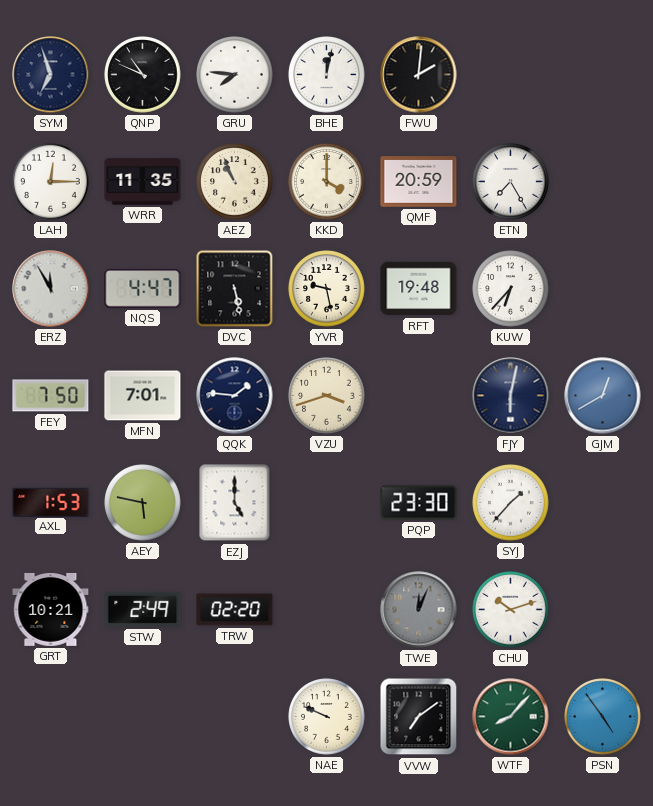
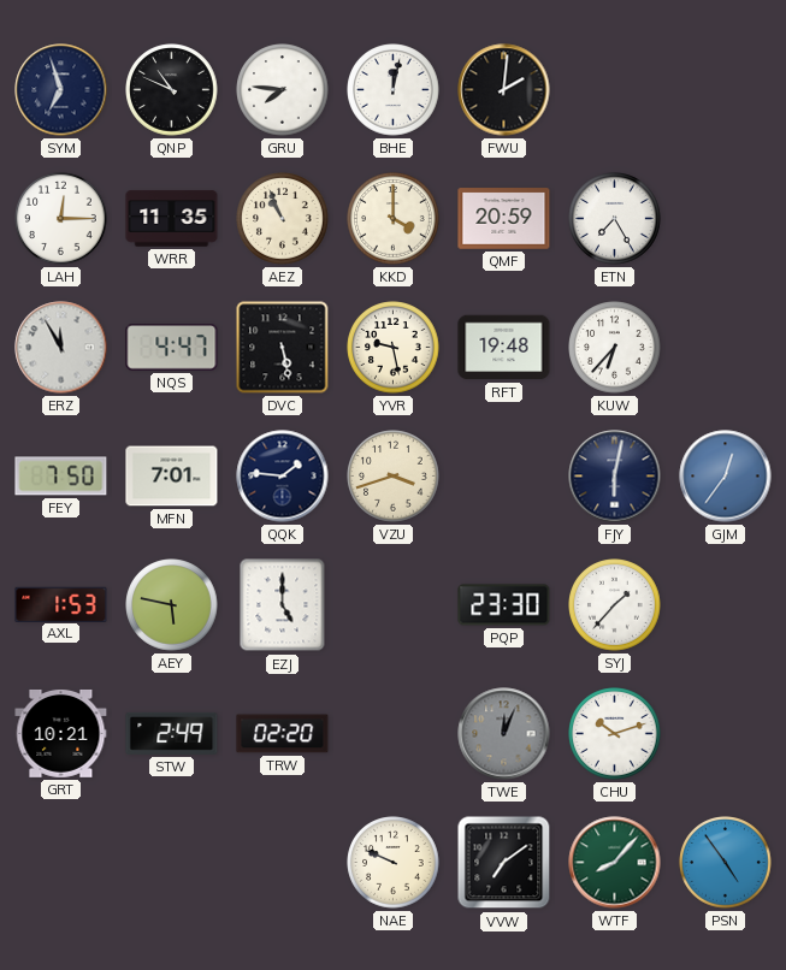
GJM: 12:40 -> 12:36
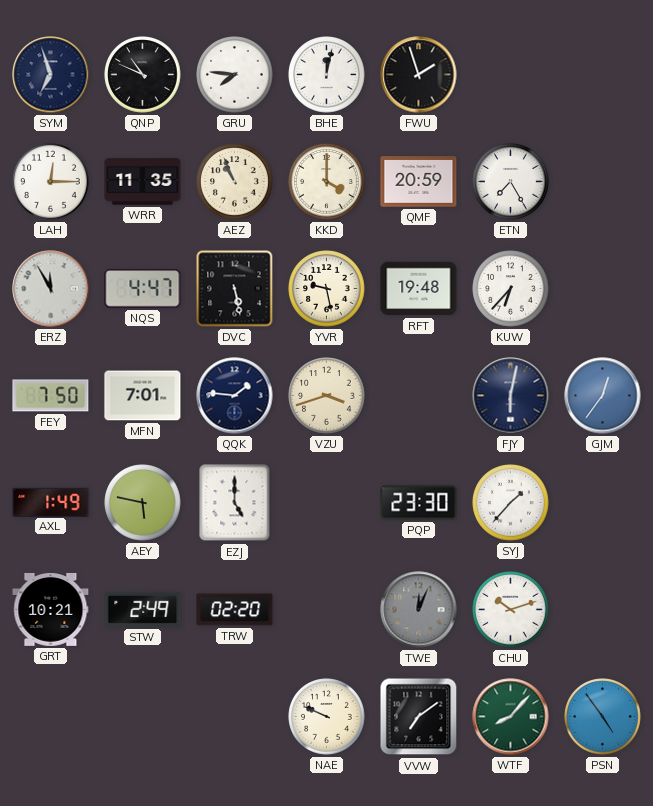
FWU: 2:01 -> 1:57
AXL: 1:53 -> 1:49
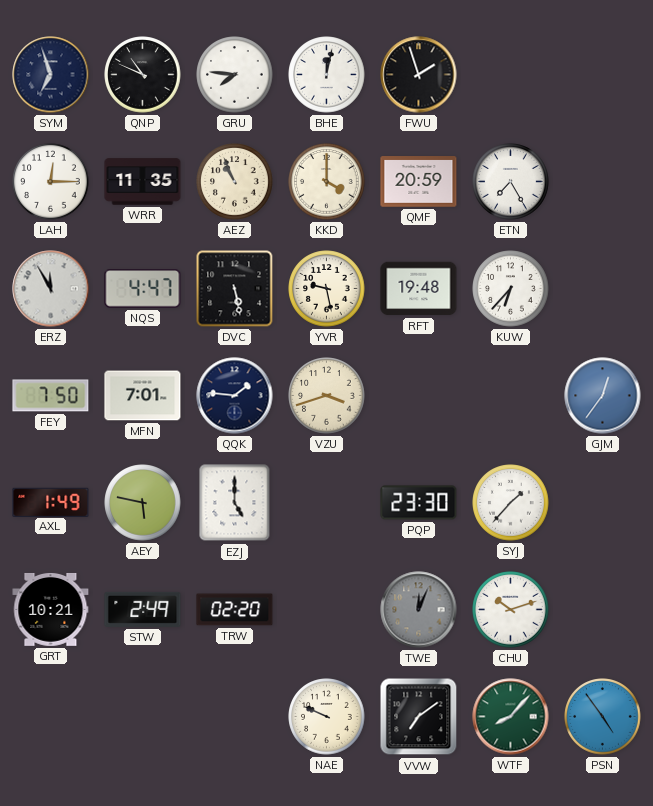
FJY: 6:02 -> none
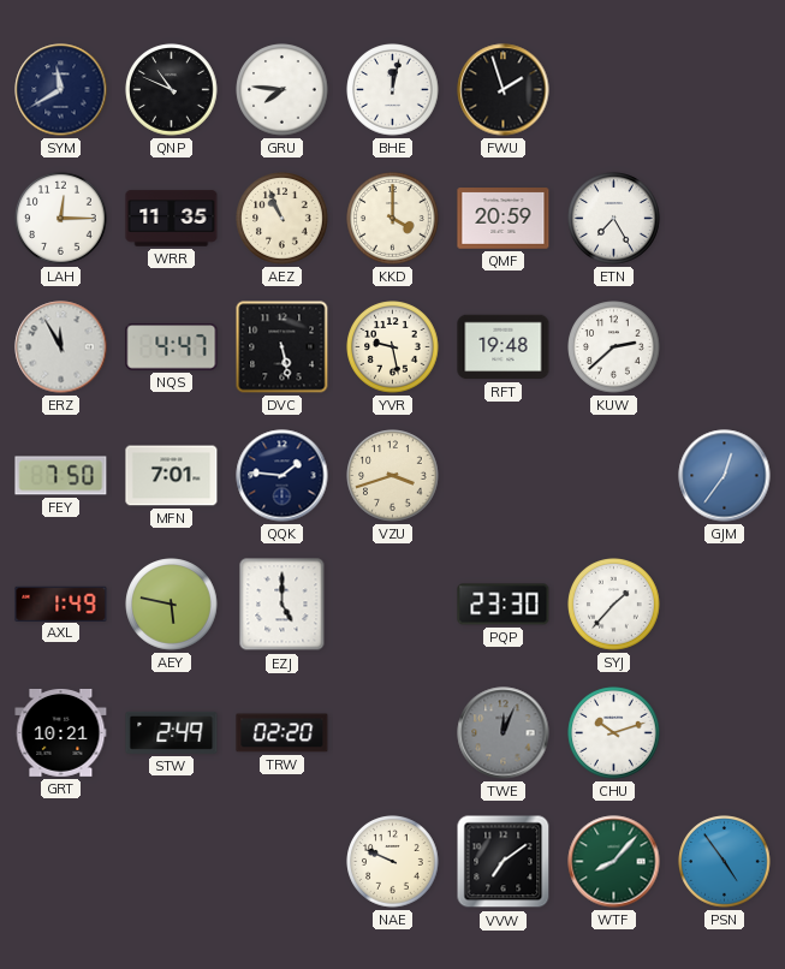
SYM: 6:57 -> 11:40
KUW: 6:37 -> 2:38
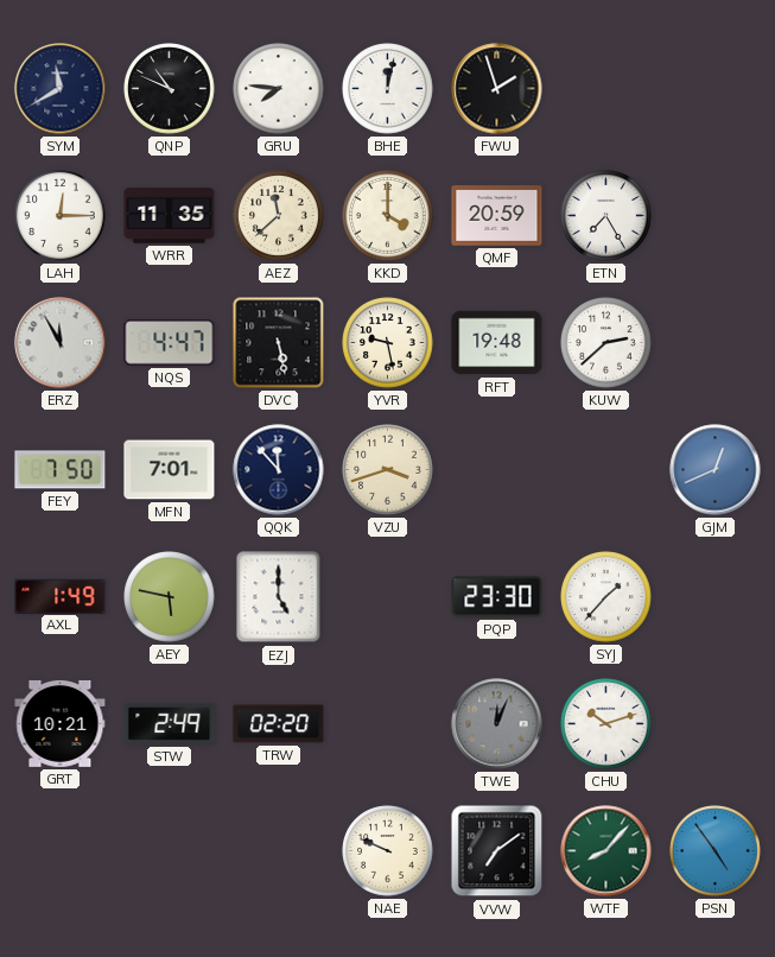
AEZ: 10:56 -> 11:38
QQK: 1:46 -> 11:53
GJM: 12:36 -> 12:41
